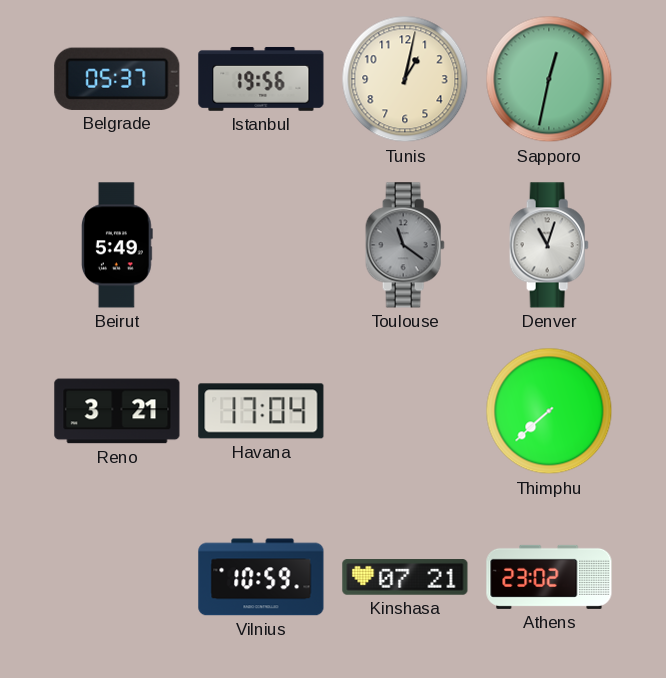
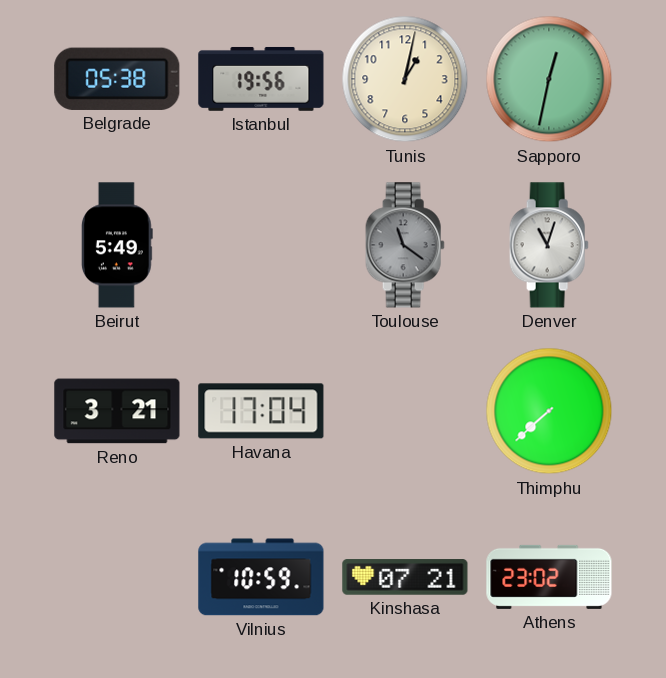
Belgrade: 05:37 -> 05:38
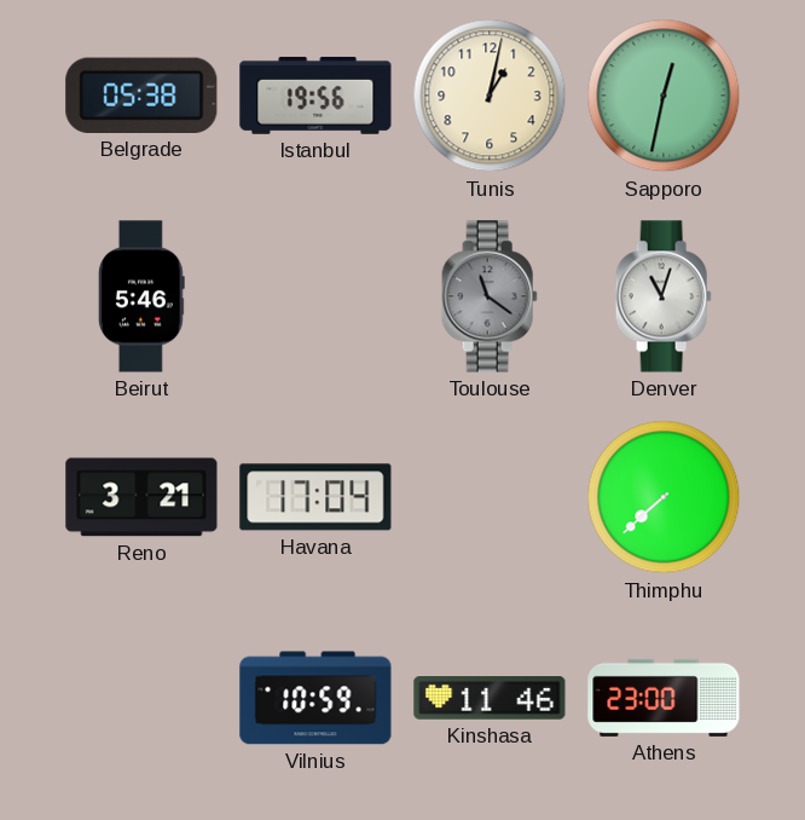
Beirut: 5:49 -> 5:46
Kinshasa: 07:21 -> 11:46
Athens: 23:02 -> 23:00
